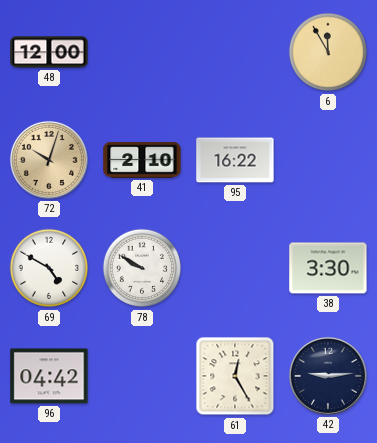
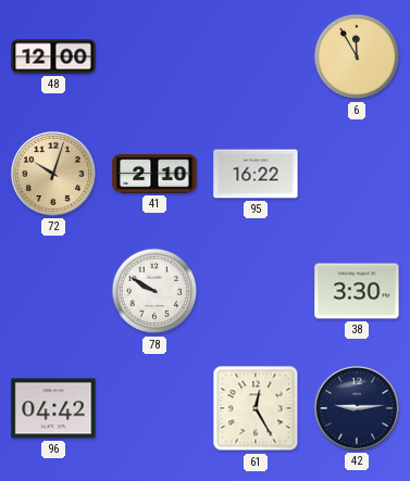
69: 4:50 -> none
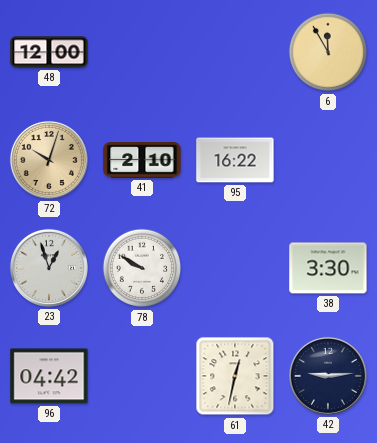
23: none -> 12:57
61: 12:25 -> 12:32
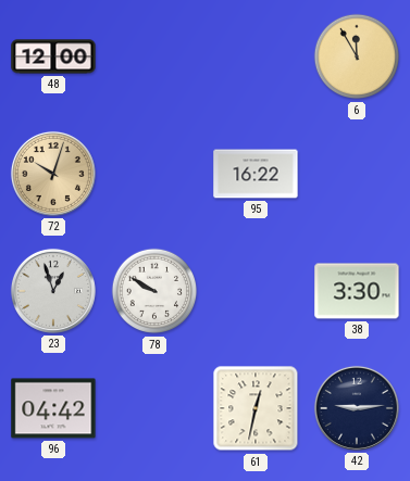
41: 2:10 -> none
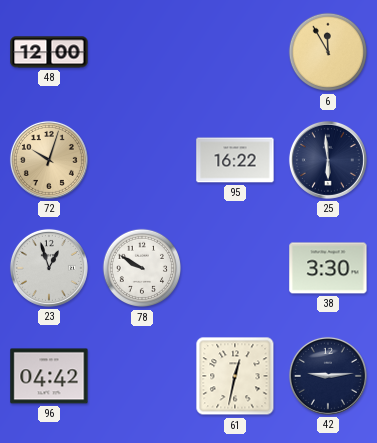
25: none -> 5:59
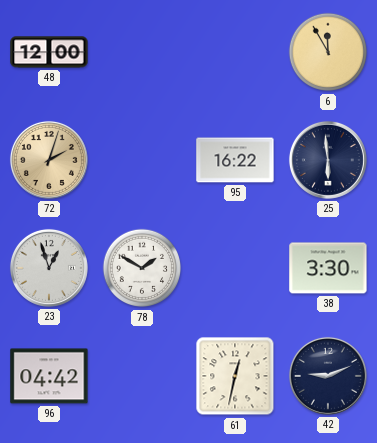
72: 10:03 -> 2:03
78: 9:50 -> 1:50
42: 9:14 -> 9:11
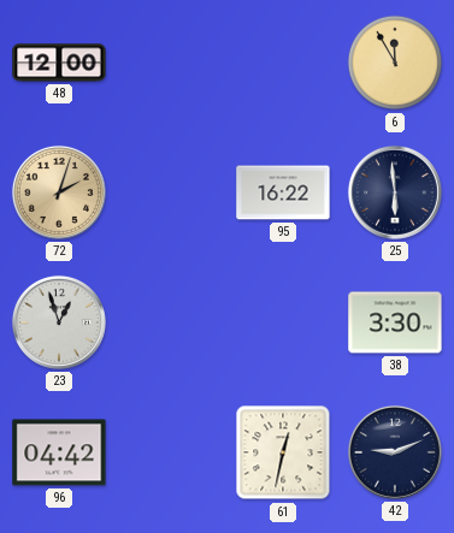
78: 1:50 -> none
